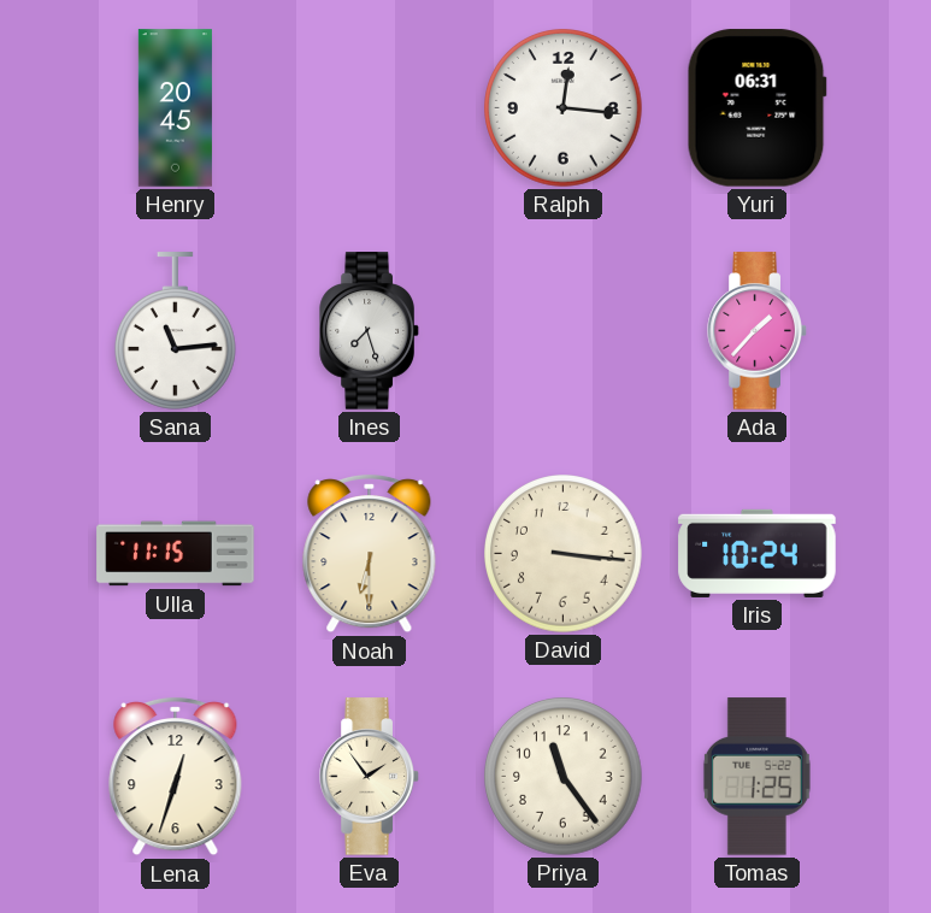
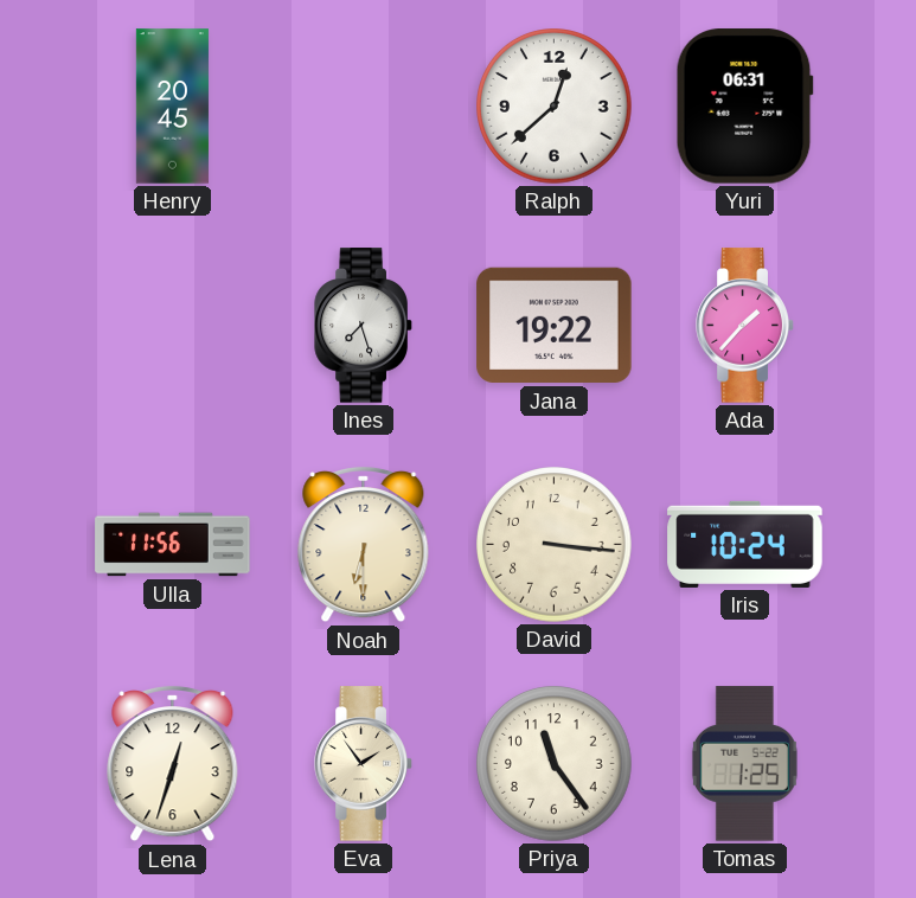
Ralph: 12:16 -> 12:38
Sana: 11:14 -> none
Jana: none -> 19:22
Ulla: 11:15 -> 11:56
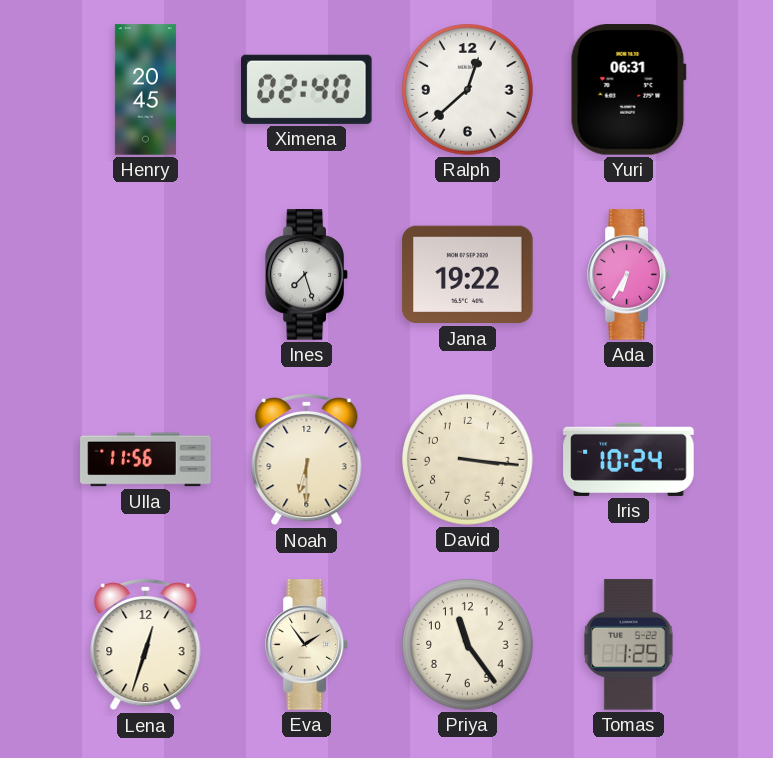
Ximena: none -> 02:40
Ada: 1:37 -> 6:35
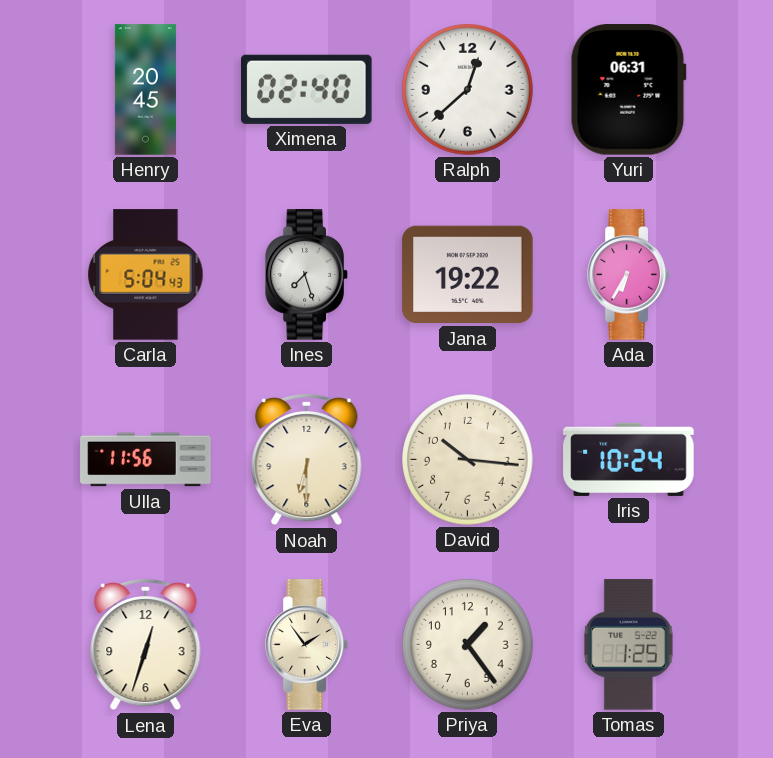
Carla: none -> 5:04
David: 3:16 -> 10:16
Priya: 11:24 -> 1:24
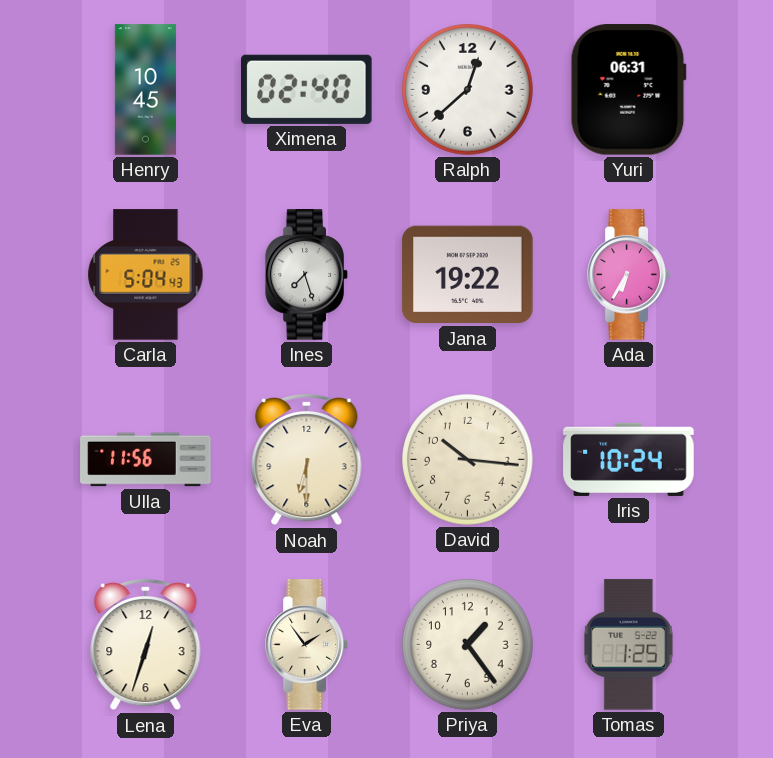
Henry: 20:45 -> 10:45
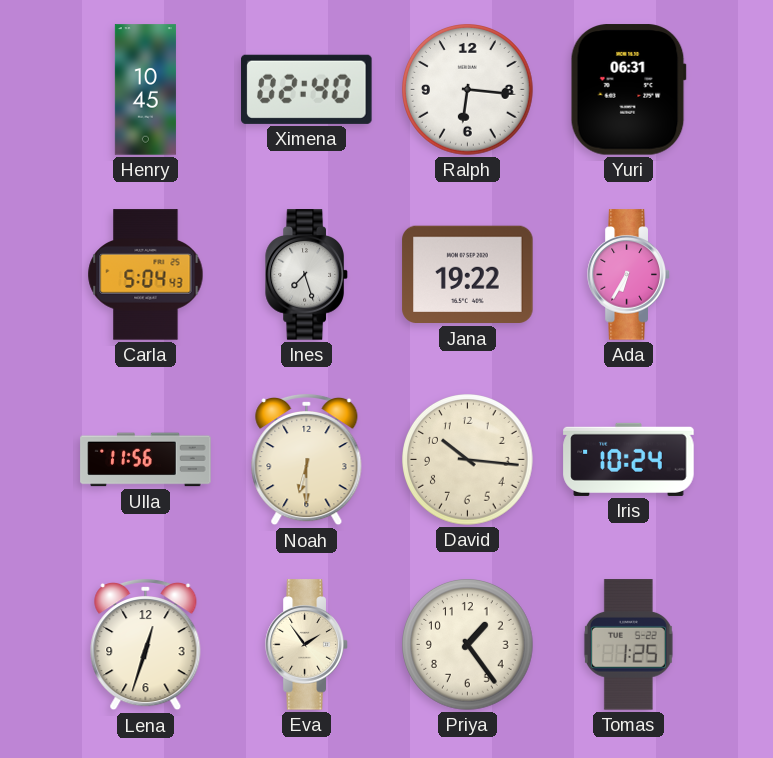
Ralph: 12:38 -> 6:16
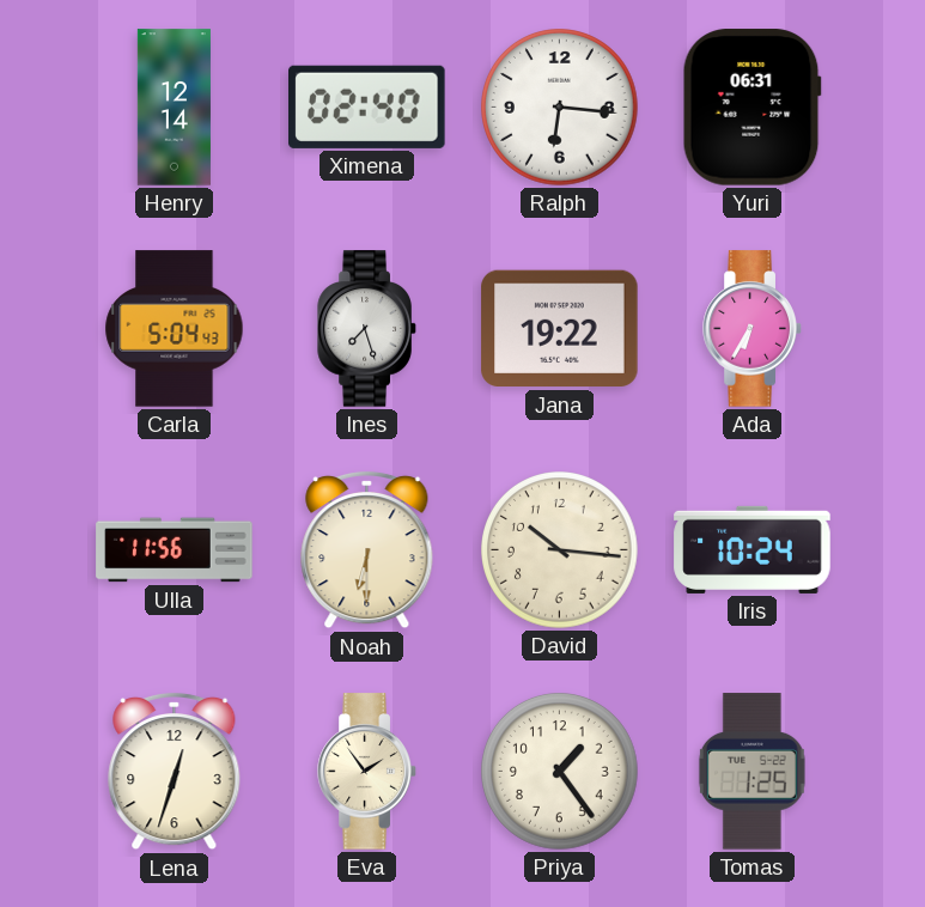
Henry: 10:45 -> 12:14
